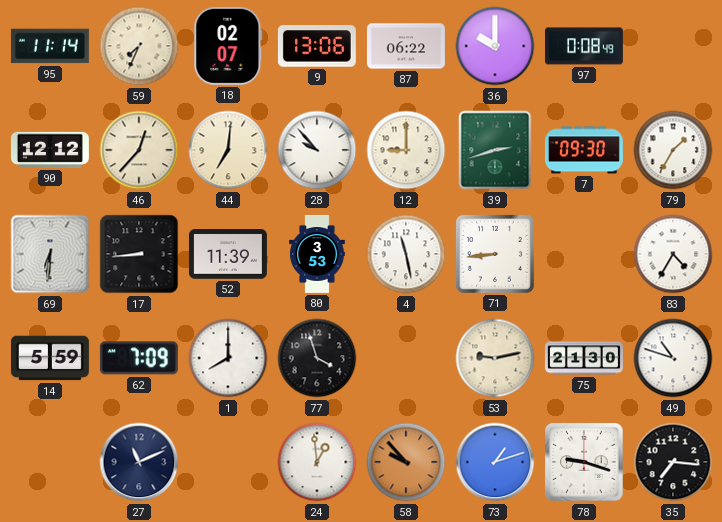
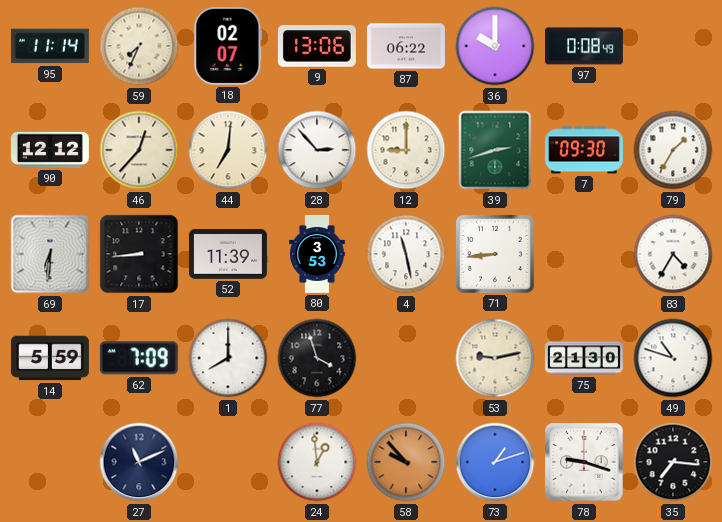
28: 9:53 -> 2:53
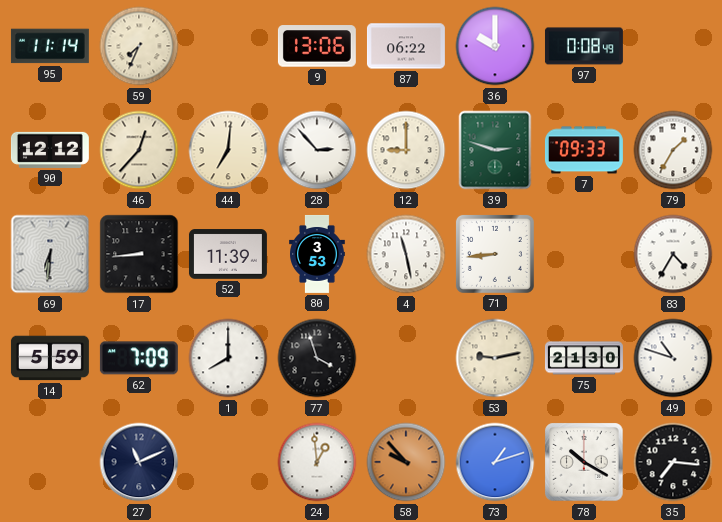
18: 02:07 -> none
39: 2:42 -> 2:48
7: 09:30 -> 09:33
78: 9:18 -> 10:20
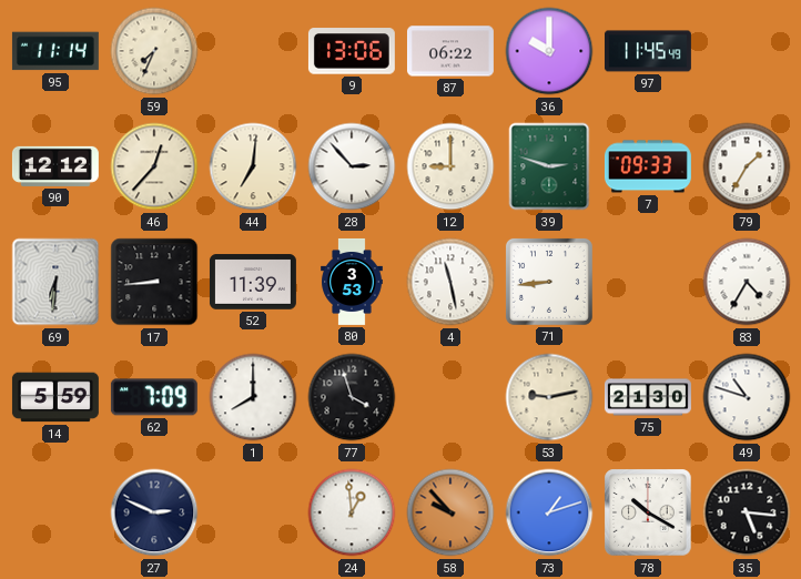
97: 0:08 -> 11:45
27: 11:11 -> 2:49
35: 7:16 -> 5:16
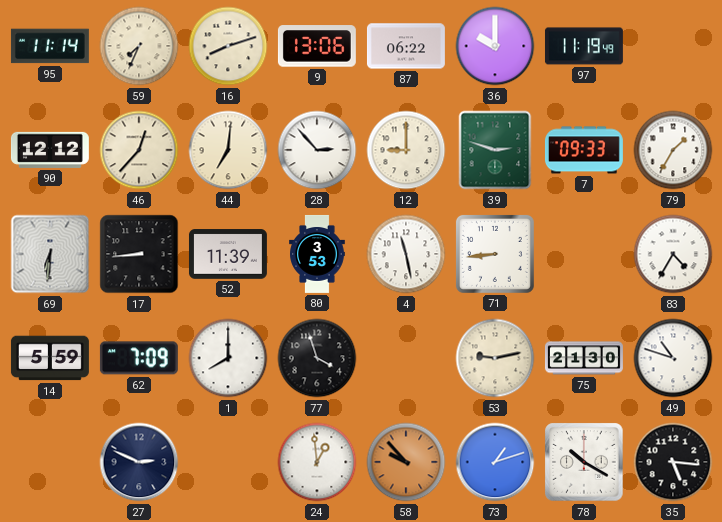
16: none -> 8:12
97: 11:45 -> 11:19
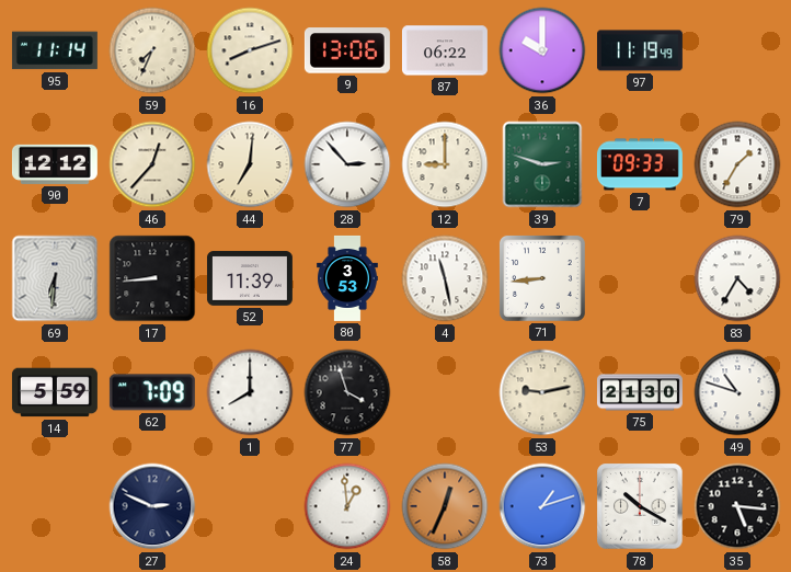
58: 9:53 -> 12:34
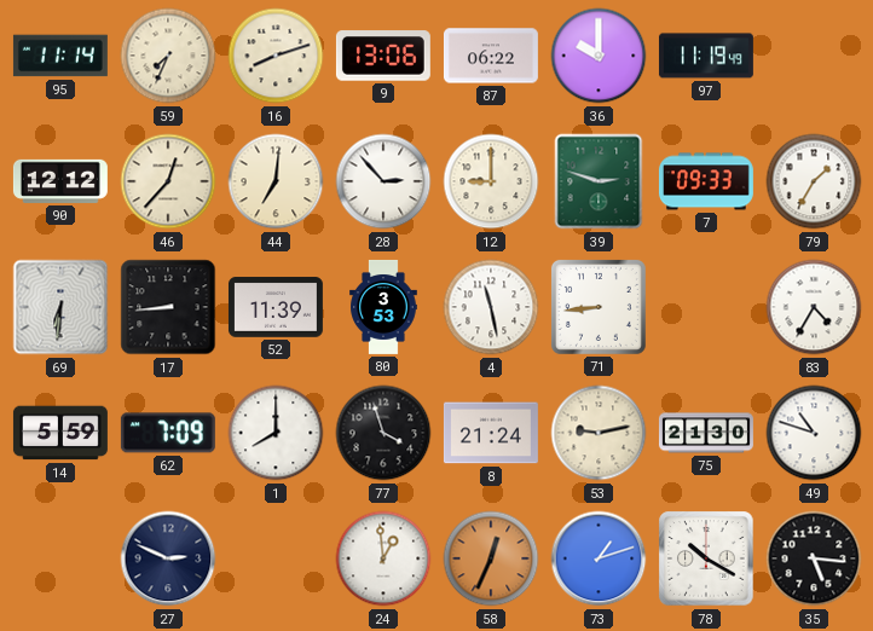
8: none -> 21:24
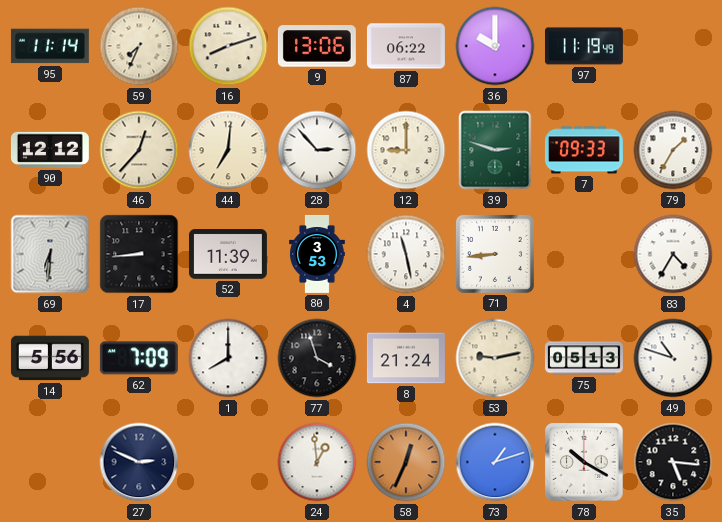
14: 5:59 -> 5:56
75: 21:30 -> 05:13
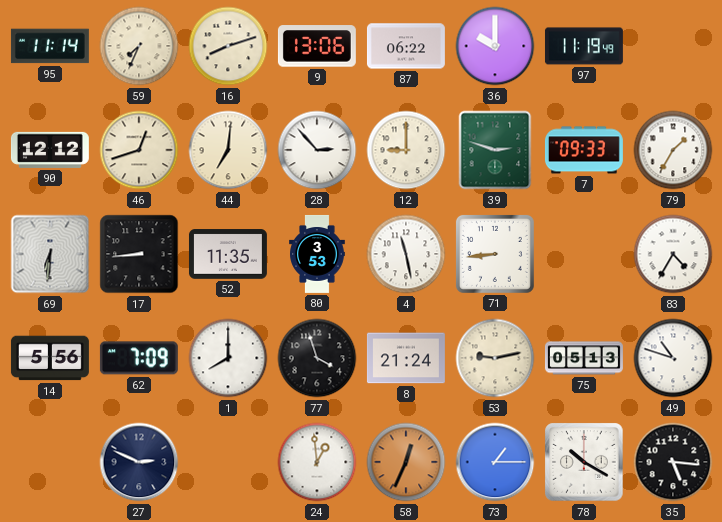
46: 12:37 -> 12:42
52: 11:39 -> 11:35
73: 1:12 -> 1:15
